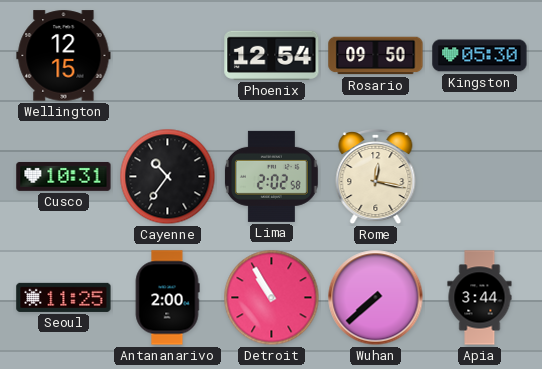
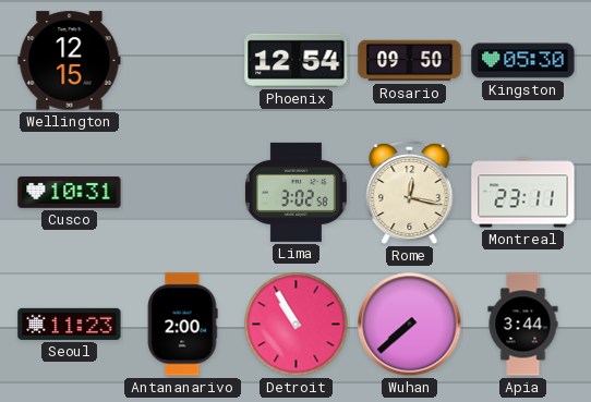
Cayenne: 10:36 -> none
Lima: 2:02 -> 3:02
Montreal: none -> 23:11
Seoul: 11:25 -> 11:23
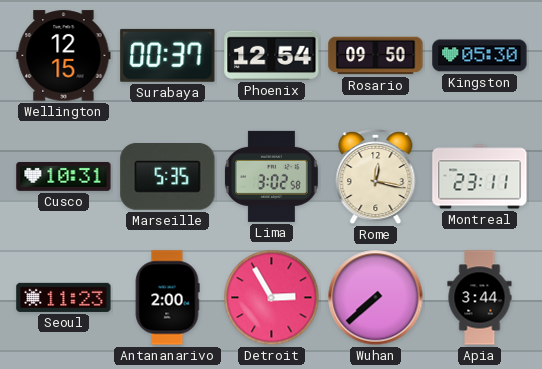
Surabaya: none -> 00:37
Marseille: none -> 5:35
Detroit: 10:55 -> 2:55
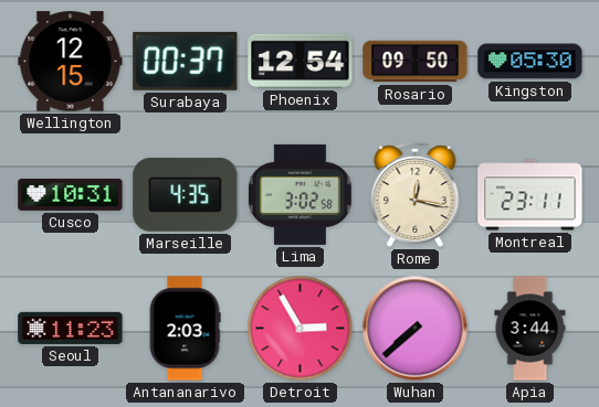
Marseille: 5:35 -> 4:35
Antananarivo: 2:00 -> 2:03
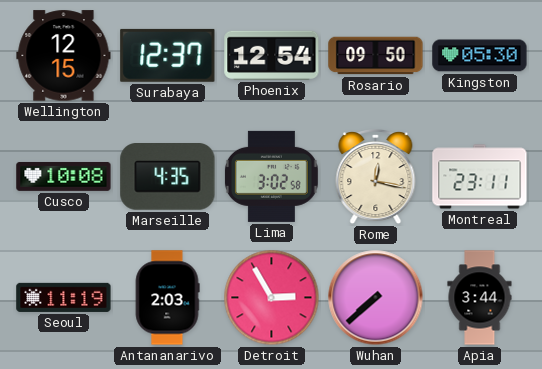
Surabaya: 00:37 -> 12:37
Cusco: 10:31 -> 10:08
Seoul: 11:23 -> 11:19
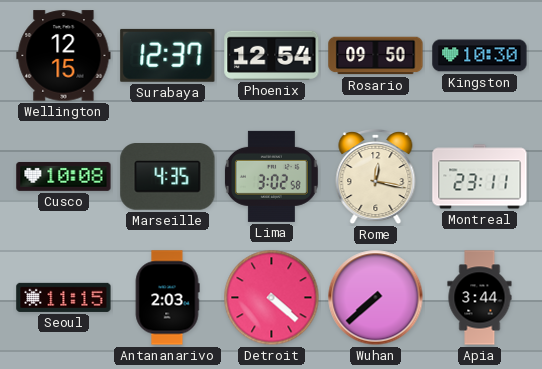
Kingston: 05:30 -> 10:30
Seoul: 11:19 -> 11:15
Detroit: 2:55 -> 4:22
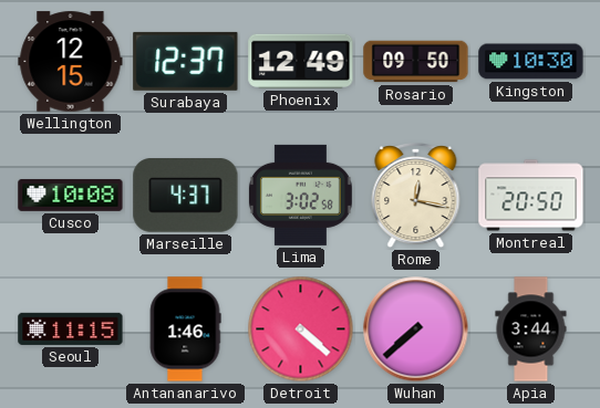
Phoenix: 12:54 -> 12:49
Marseille: 4:35 -> 4:37
Montreal: 23:11 -> 20:50
Antananarivo: 2:03 -> 1:46
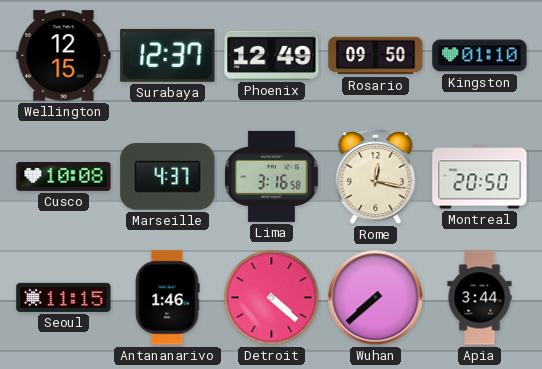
Kingston: 10:30 -> 01:10
Lima: 3:02 -> 3:16
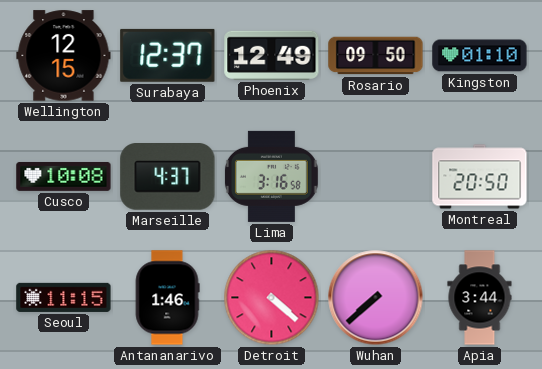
Rome: 12:17 -> none
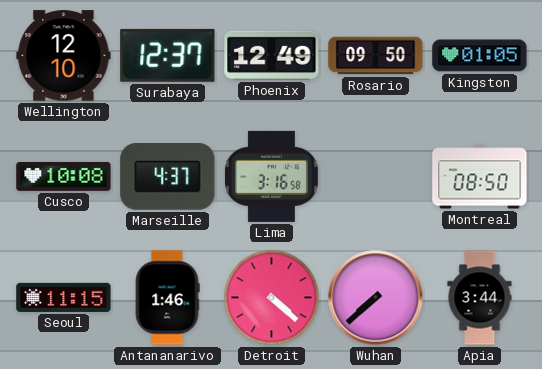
Wellington: 12:15 -> 12:10
Kingston: 01:10 -> 01:05
Montreal: 20:50 -> 08:50
